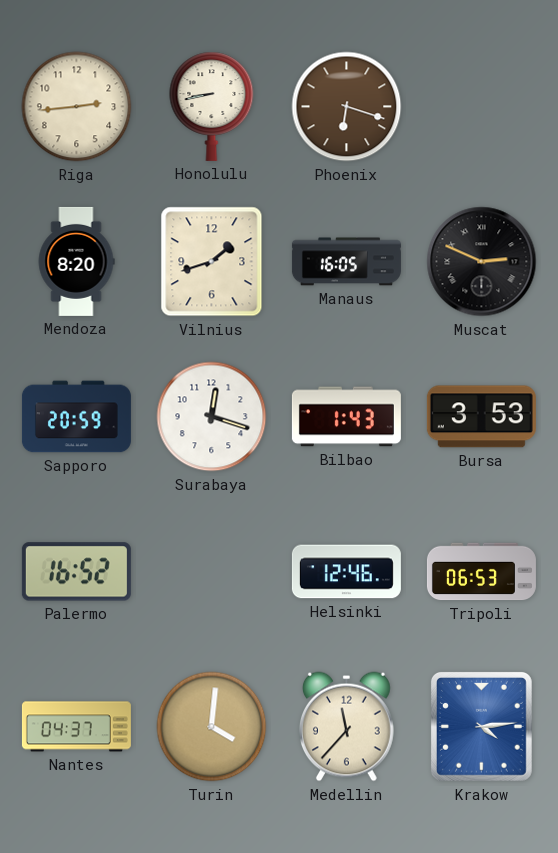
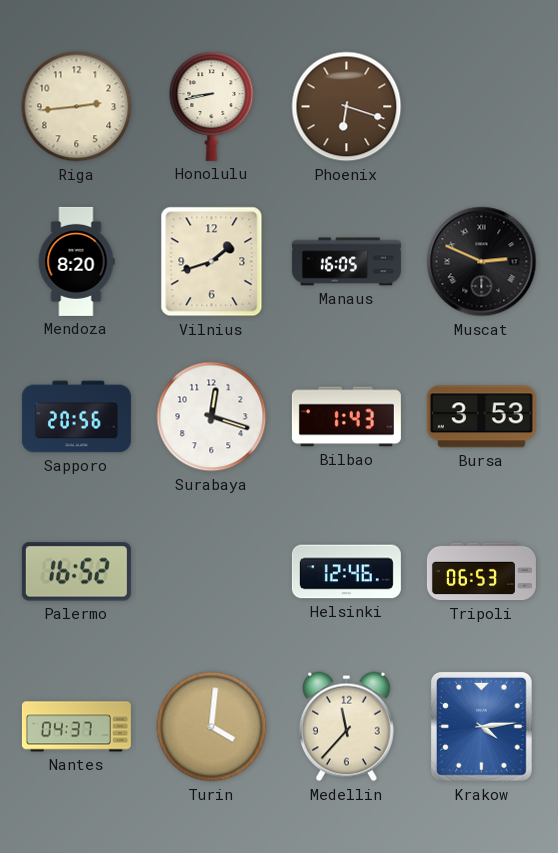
Sapporo: 20:59 -> 20:56
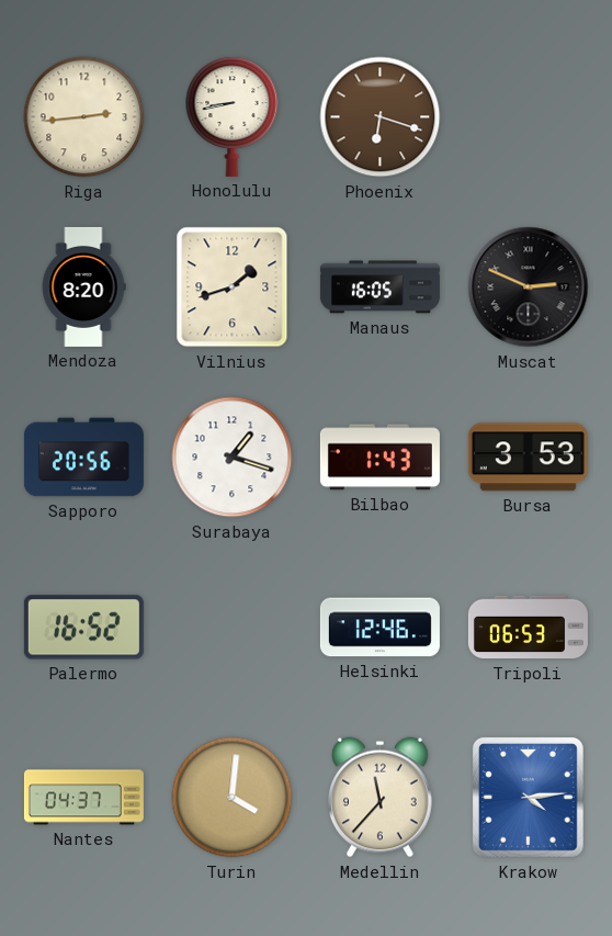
Surabaya: 12:18 -> 1:18
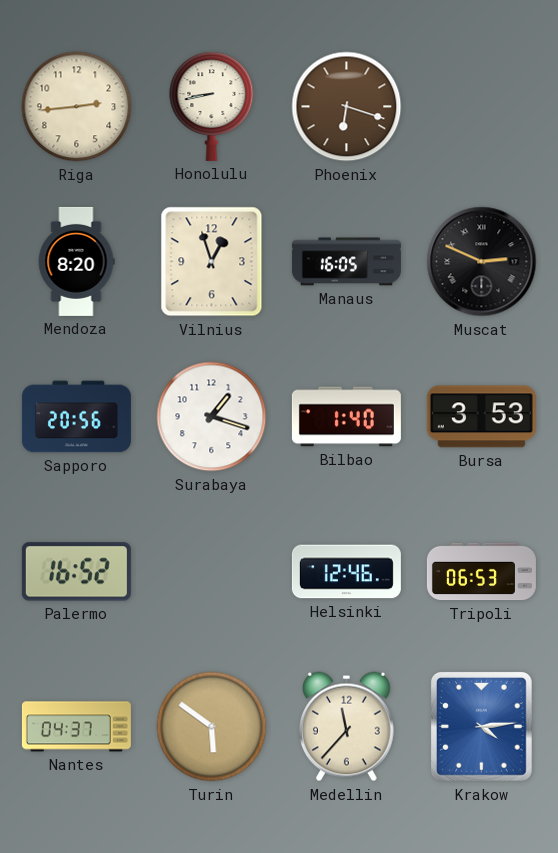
Vilnius: 1:42 -> 12:57
Bilbao: 1:43 -> 1:40
Turin: 4:01 -> 5:51
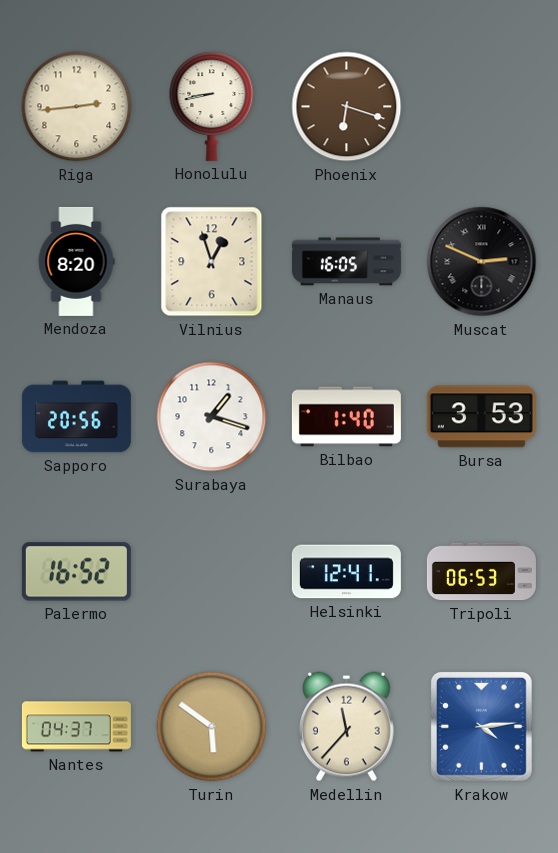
Helsinki: 12:46 -> 12:41
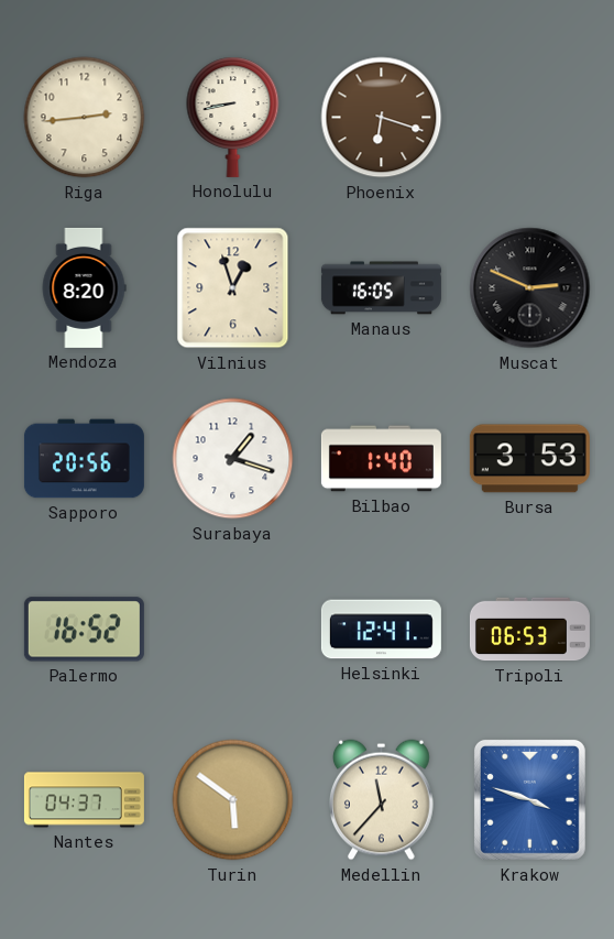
Krakow: 4:14 -> 3:48
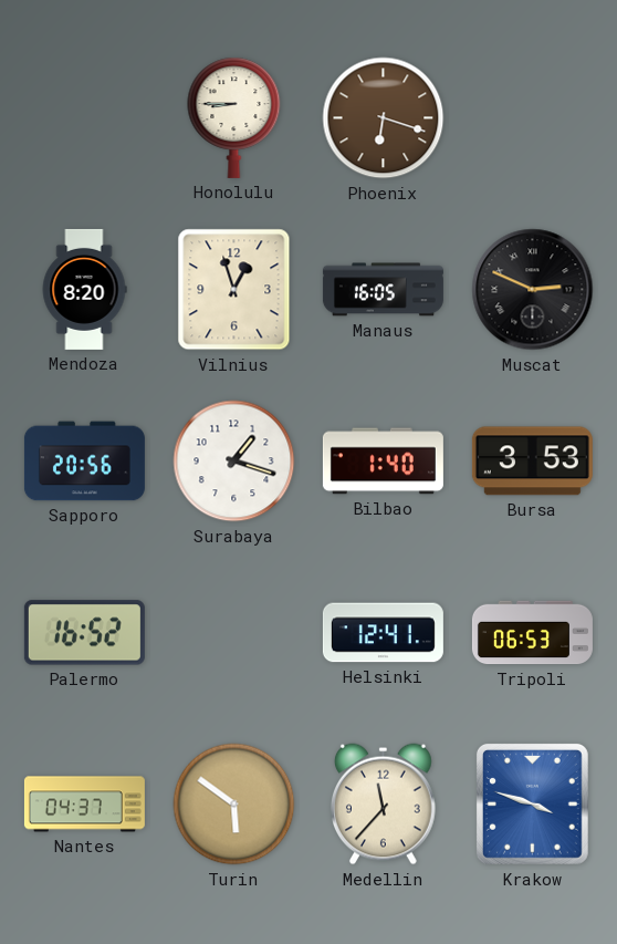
Riga: 2:44 -> none
Honolulu: 8:43 -> 8:45
